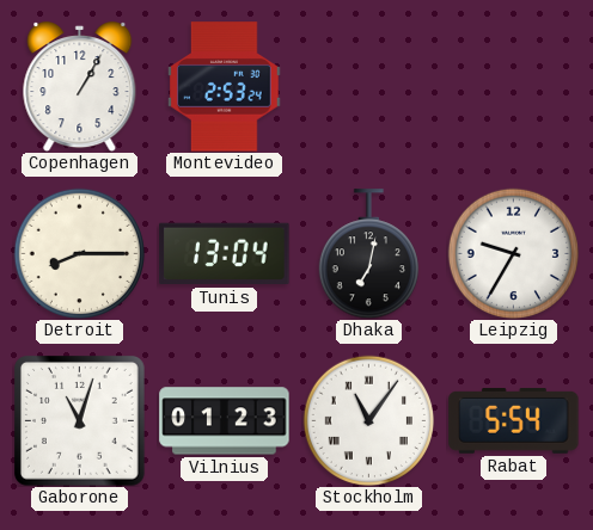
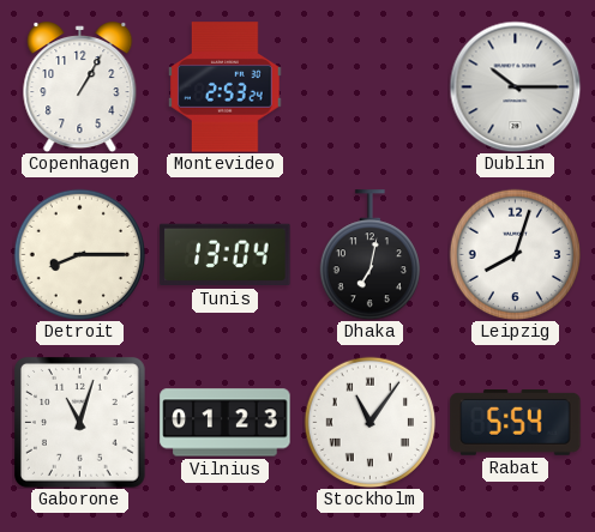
Dublin: none -> 10:15
Leipzig: 9:35 -> 8:03
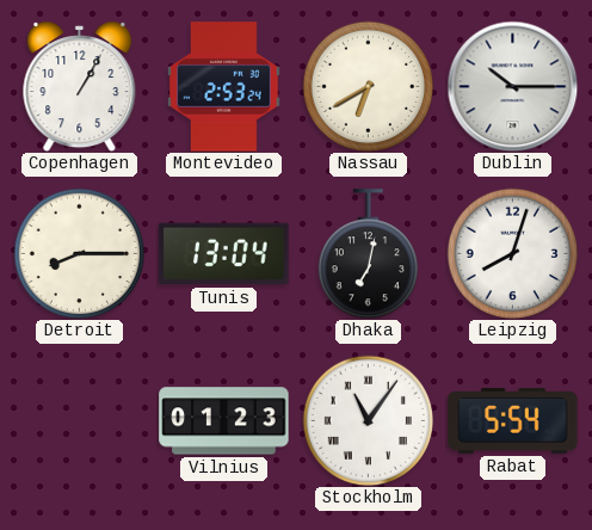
Nassau: none -> 6:40
Gaborone: 11:03 -> none
